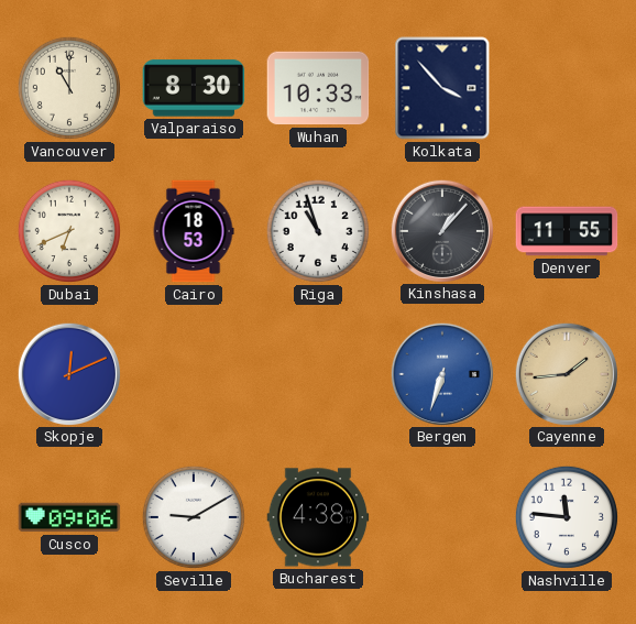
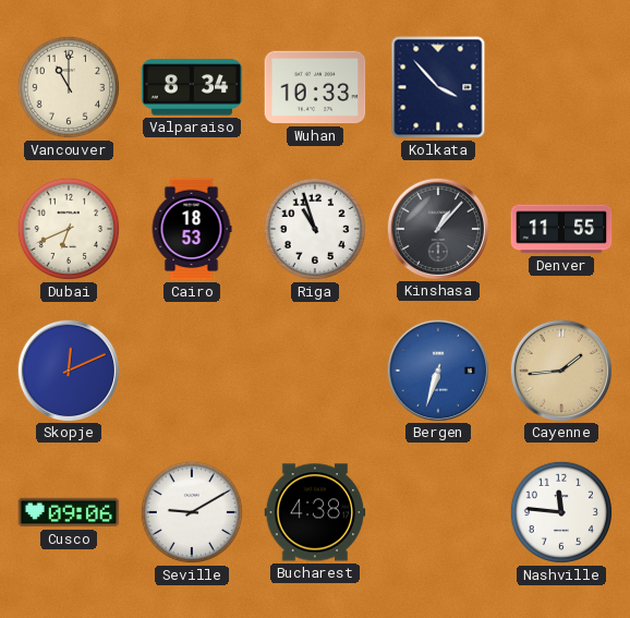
Valparaiso: 8:30 -> 8:34
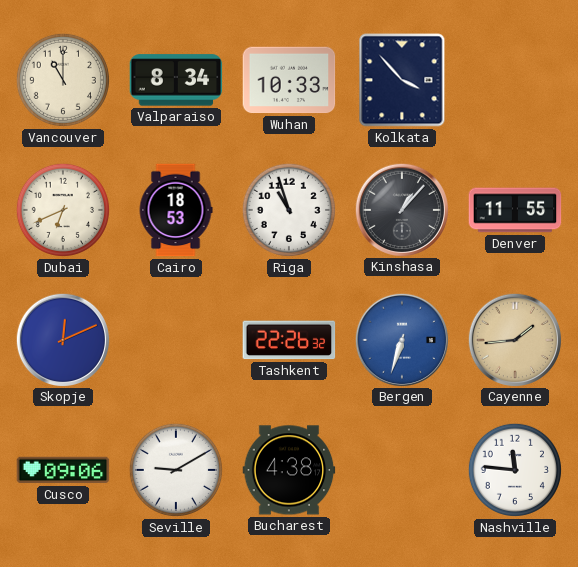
Tashkent: none -> 22:26
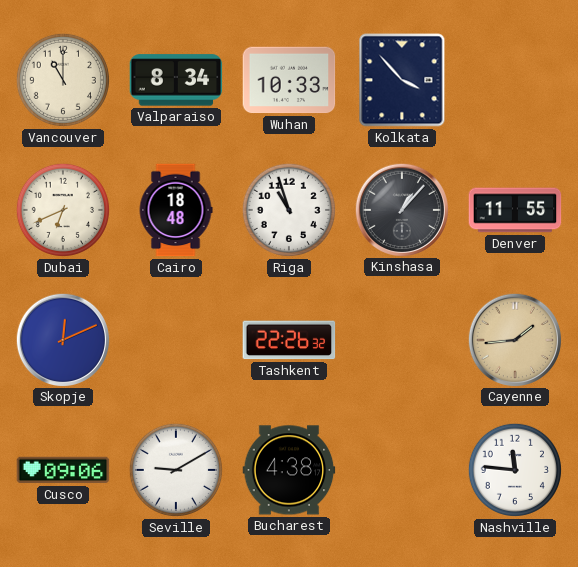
Cairo: 18:53 -> 18:48
Bergen: 6:33 -> none
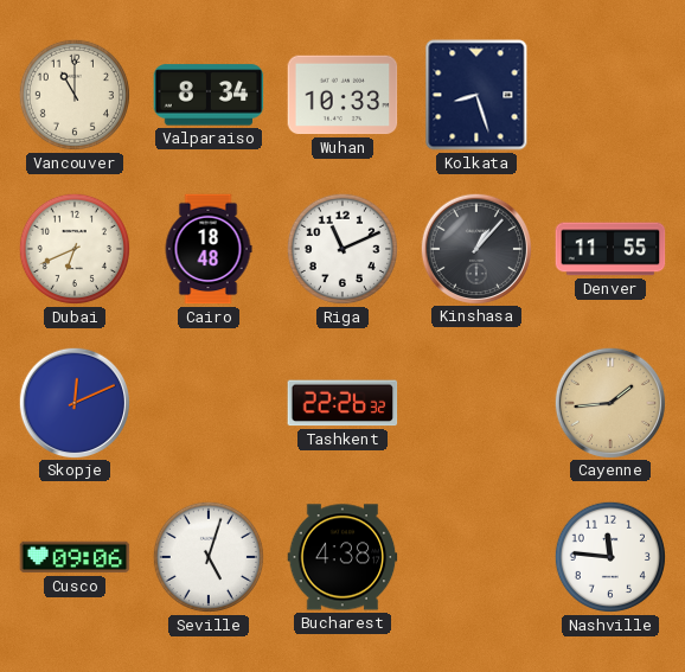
Kolkata: 3:53 -> 8:27
Riga: 10:57 -> 11:11
Seville: 9:10 -> 5:03
